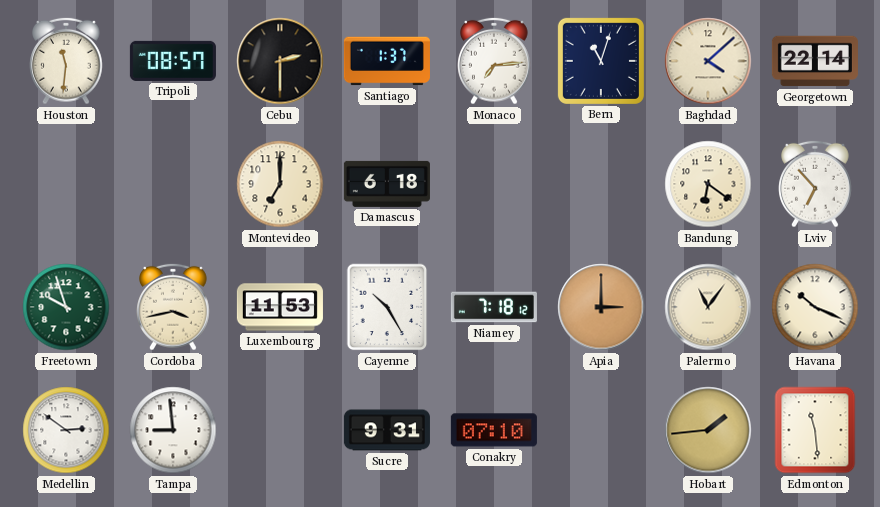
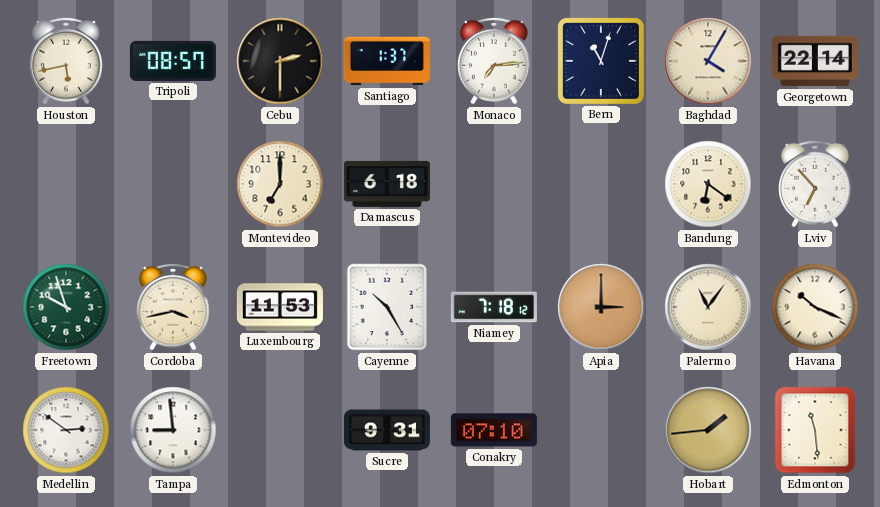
Houston: 11:31 -> 5:43
Baghdad: 4:08 -> 4:05
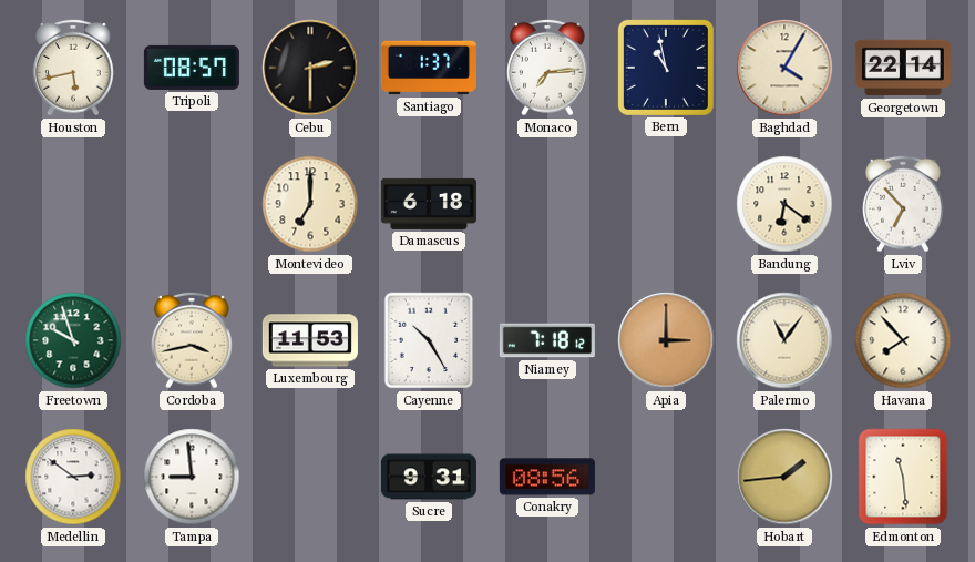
Bern: 11:03 -> 10:58
Havana: 10:19 -> 7:53
Conakry: 07:10 -> 08:56
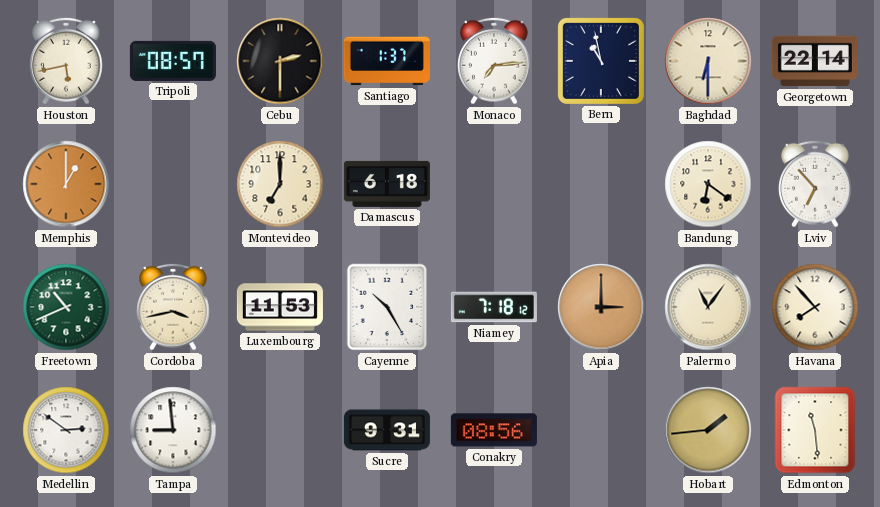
Baghdad: 4:05 -> 6:30
Memphis: none -> 1:00
Freetown: 9:57 -> 10:41
